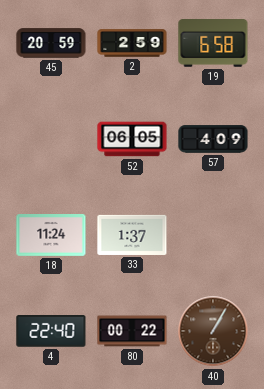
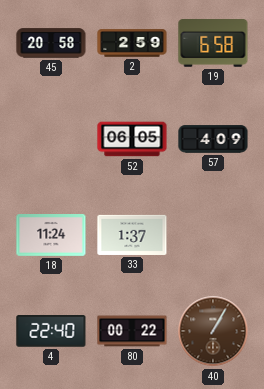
45: 20:59 -> 20:58
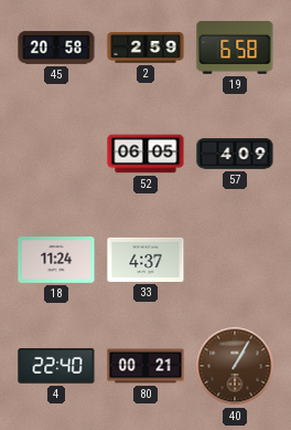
33: 1:37 -> 4:37
80: 00:22 -> 00:21
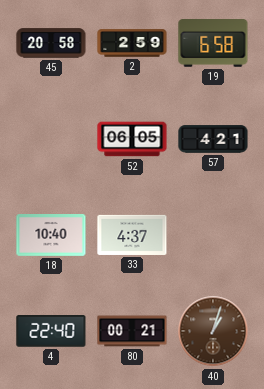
57: 4:09 -> 4:21
18: 11:24 -> 10:40
40: 1:05 -> 1:03
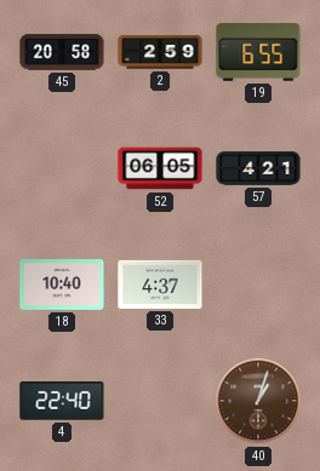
19: 6:58 -> 6:55
80: 00:21 -> none
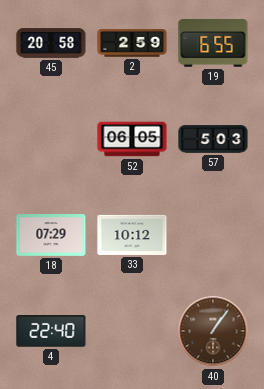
57: 4:21 -> 5:03
18: 10:40 -> 07:29
33: 4:37 -> 10:12
40: 1:03 -> 1:06
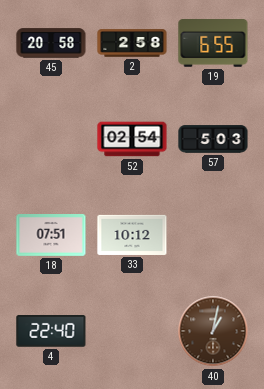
2: 2:59 -> 2:58
52: 06:05 -> 02:54
18: 07:29 -> 07:51
40: 1:06 -> 1:02
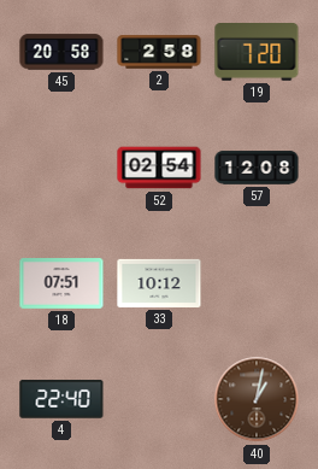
19: 6:55 -> 7:20
57: 5:03 -> 12:08
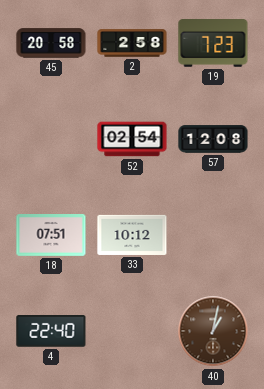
19: 7:20 -> 7:23
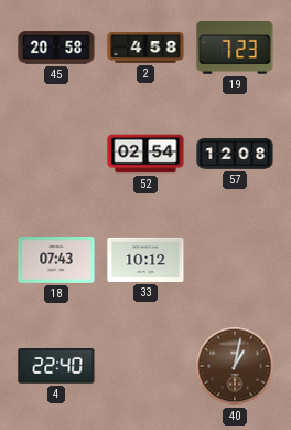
2: 2:58 -> 4:58
18: 07:51 -> 07:43
